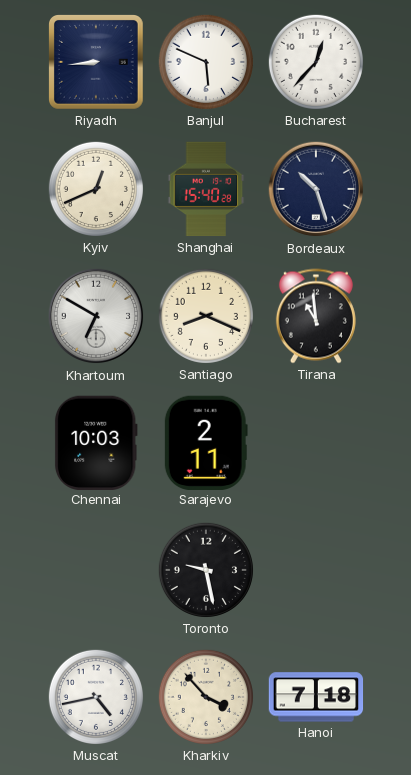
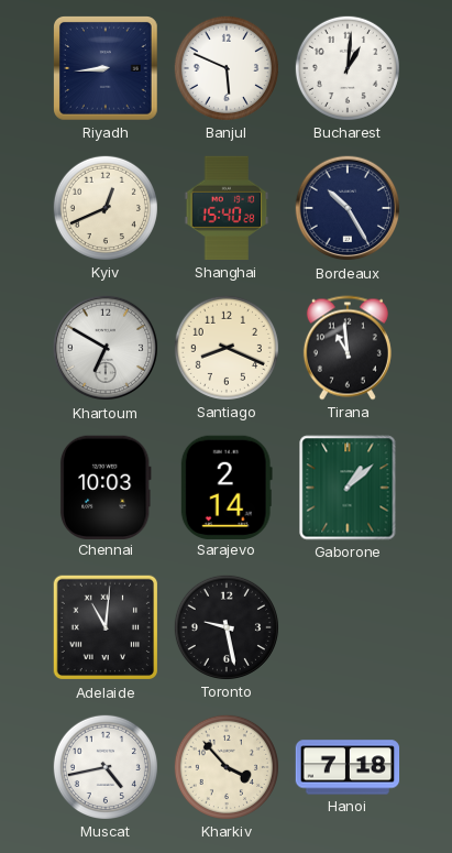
Bucharest: 12:37 -> 1:01
Bordeaux: 10:27 -> 10:25
Sarajevo: 2:11 -> 2:14
Gaborone: none -> 1:08
Adelaide: none -> 11:01
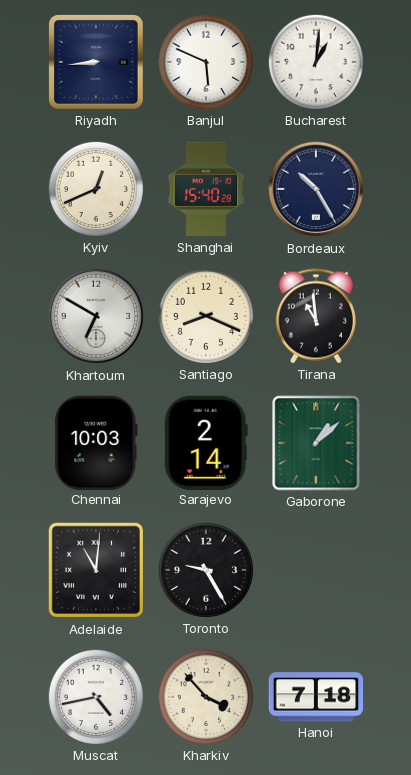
Toronto: 9:28 -> 9:25
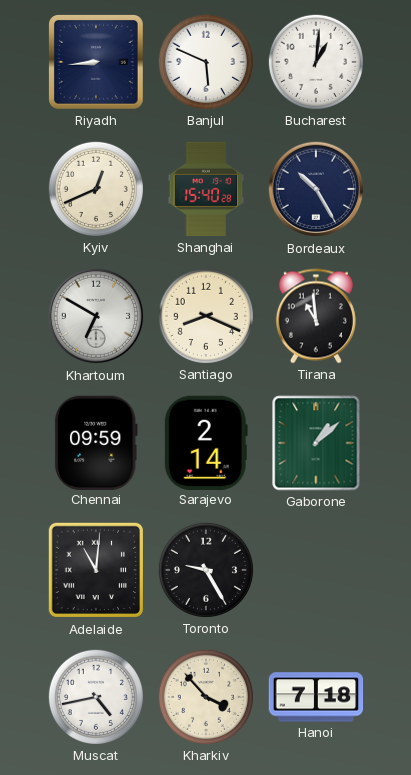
Chennai: 10:03 -> 09:59
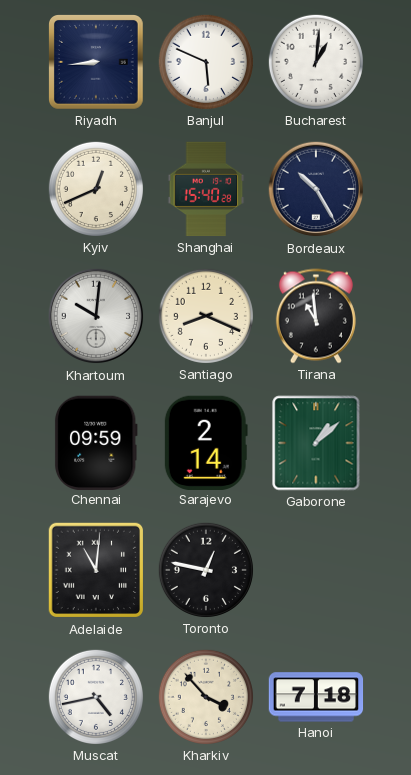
Khartoum: 6:50 -> 10:01
Toronto: 9:25 -> 12:47
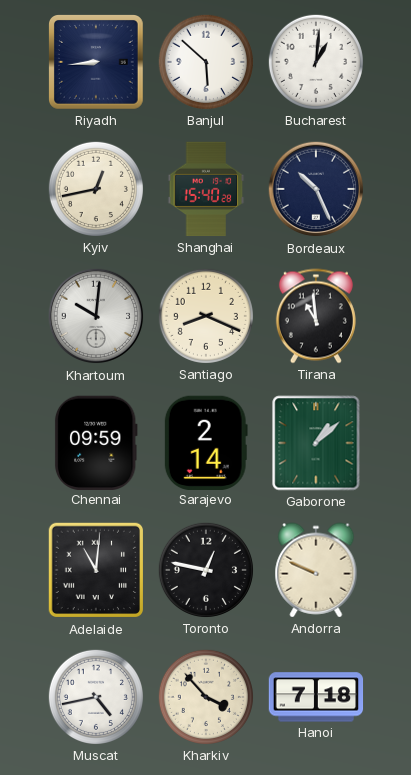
Banjul: 5:49 -> 5:52
Kyiv: 12:41 -> 12:43
Bordeaux: 10:25 -> 10:26
Andorra: none -> 9:49
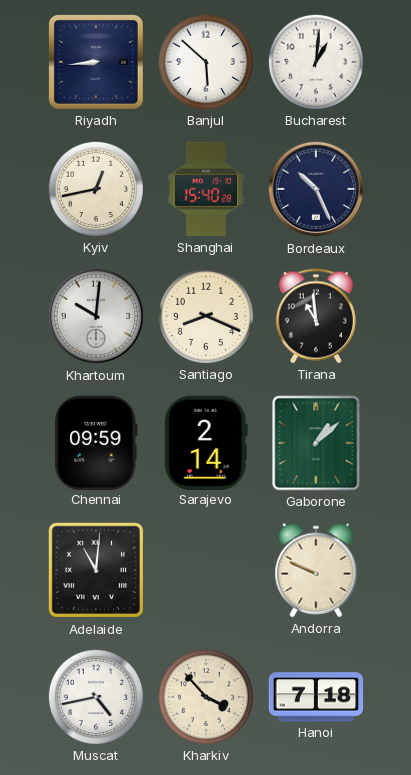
Toronto: 12:47 -> none
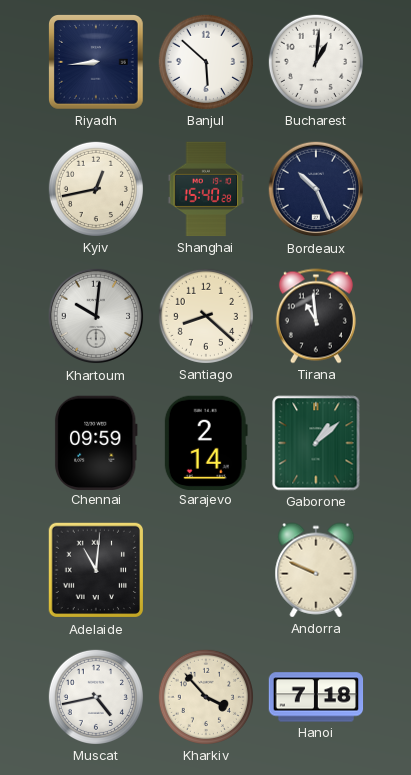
Santiago: 8:19 -> 8:22
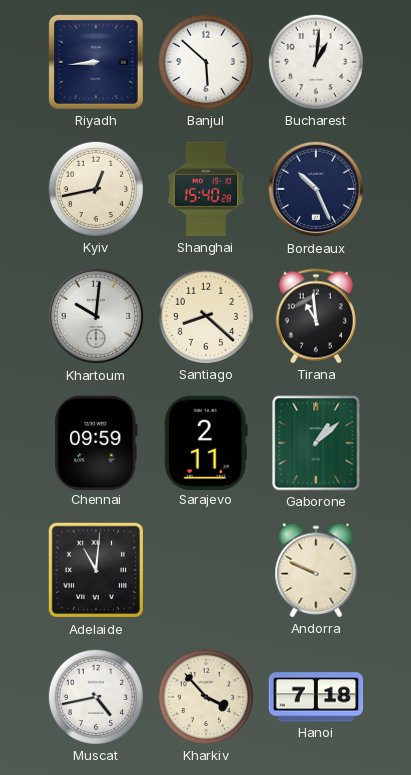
Sarajevo: 2:14 -> 2:11
